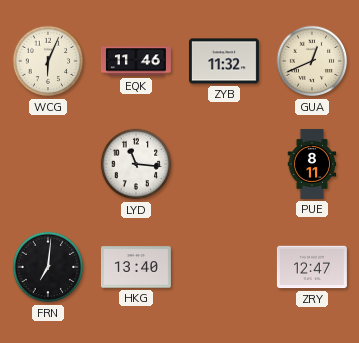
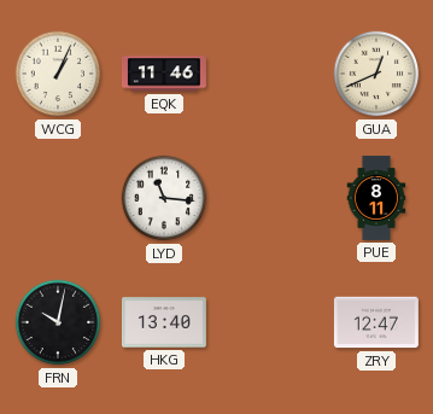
WCG: 6:04 -> 1:04
ZYB: 11:32 -> none
FRN: 7:01 -> 10:02
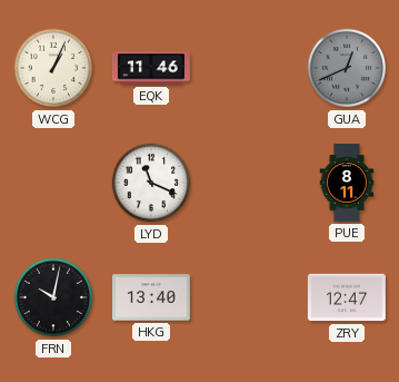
GUA dial: cream -> grey
LYD: 11:16 -> 11:19
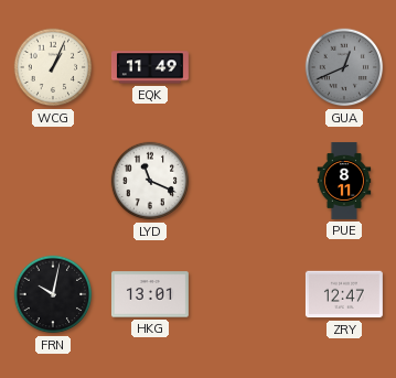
EQK: 11:46 -> 11:49
HKG: 13:40 -> 13:01
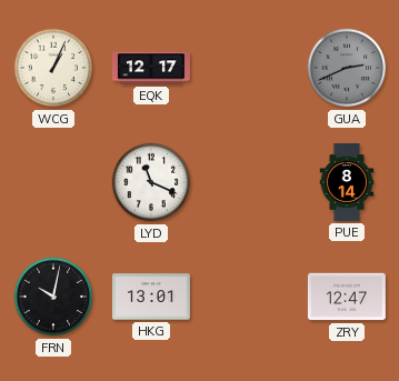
EQK: 11:49 -> 12:17
GUA: 12:41 -> 2:41
PUE: 8:11 -> 8:14
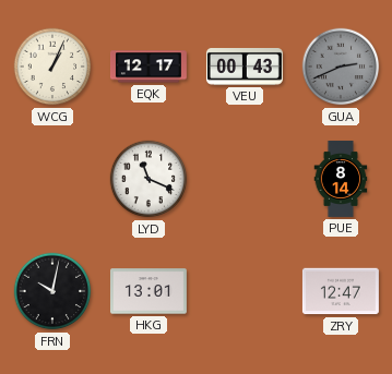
VEU: none -> 00:43
